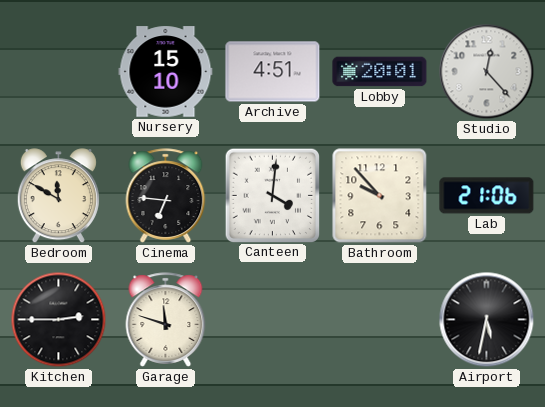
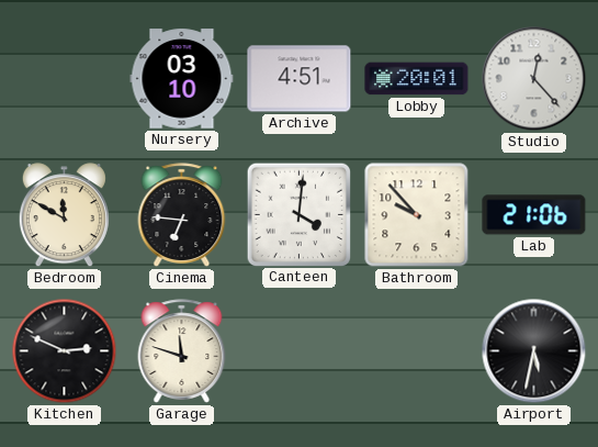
Nursery: 15:10 -> 03:10
Kitchen: 2:45 -> 2:49
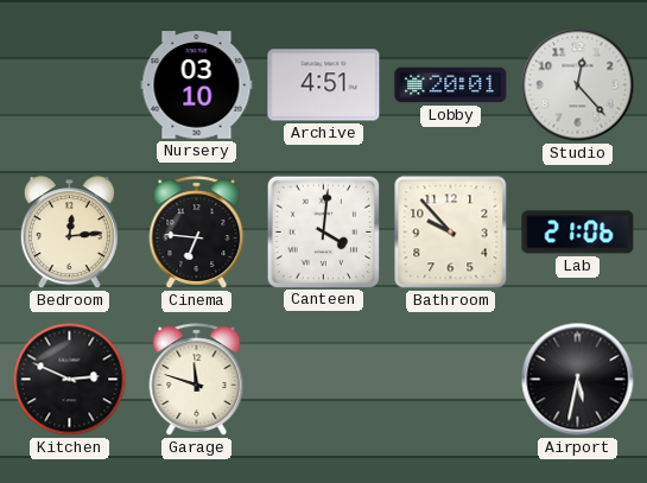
Bedroom: 11:50 -> 12:14
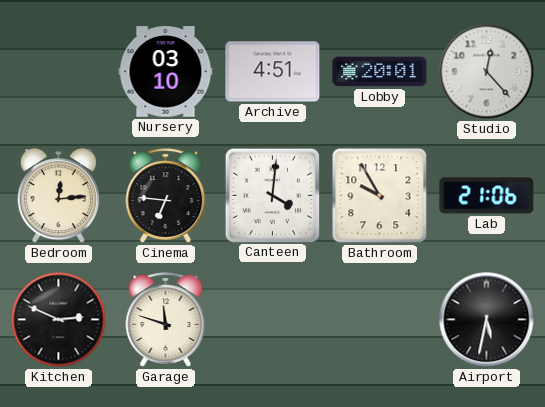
Bathroom: 9:53 -> 9:55
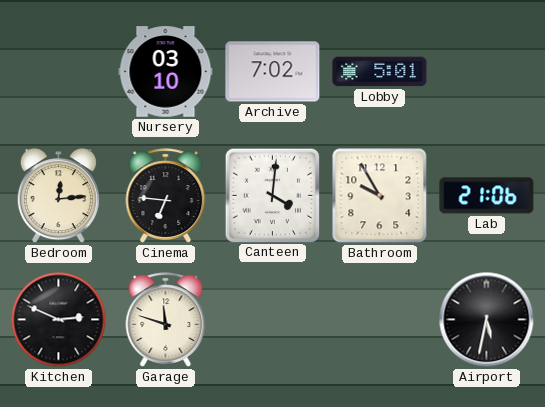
Archive: 4:51 -> 7:02
Lobby: 20:01 -> 5:01
Studio: 12:23 -> none
